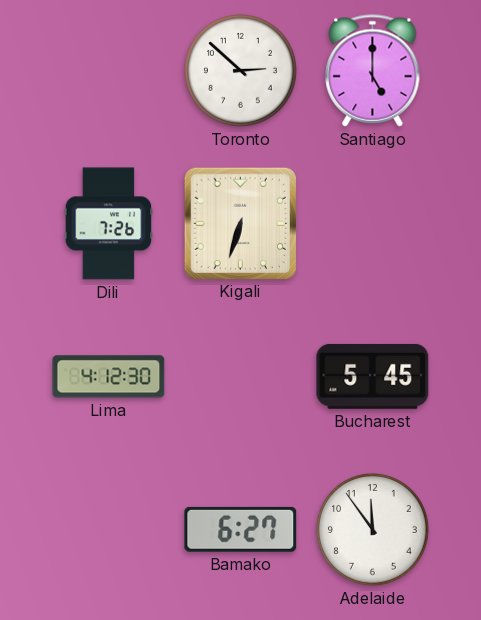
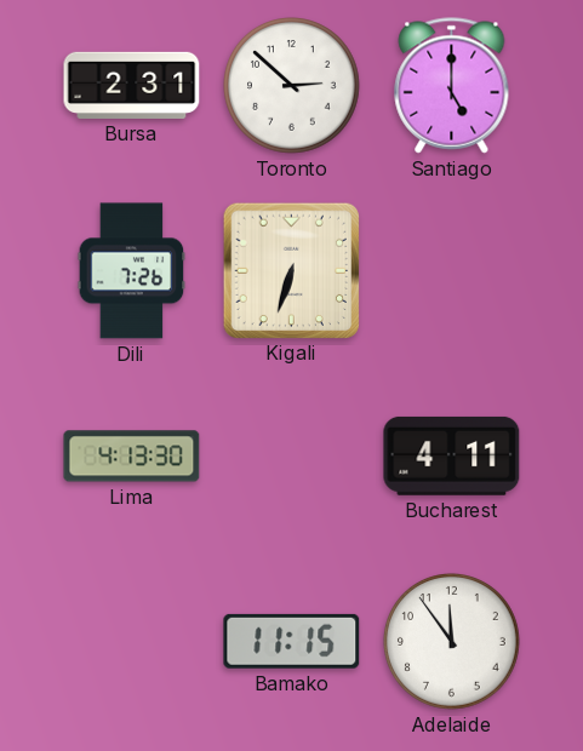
Bursa: none -> 2:31
Lima: 4:12 -> 4:13
Bucharest: 5:45 -> 4:11
Bamako: 6:27 -> 11:15
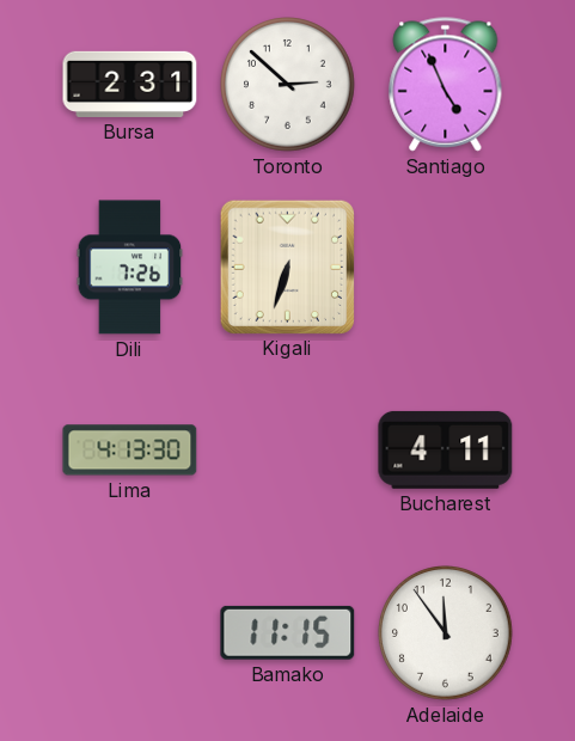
Santiago: 5:00 -> 4:56
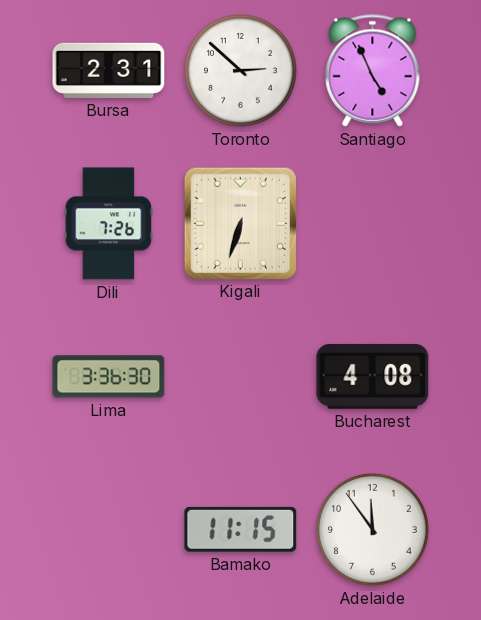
Lima: 4:13 -> 3:36
Bucharest: 4:11 -> 4:08
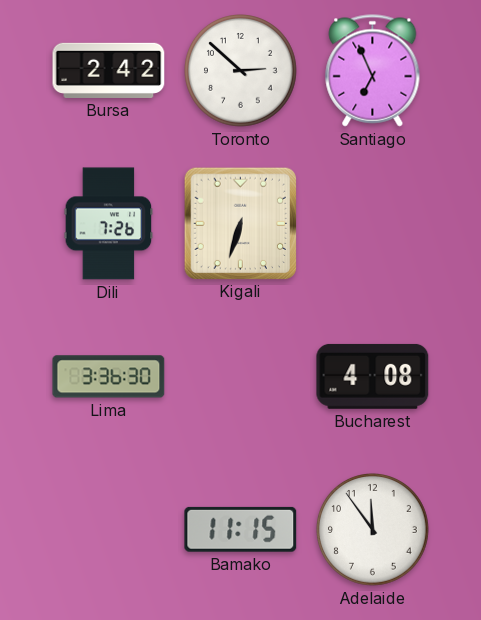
Bursa: 2:31 -> 2:42
Santiago: 4:56 -> 6:56
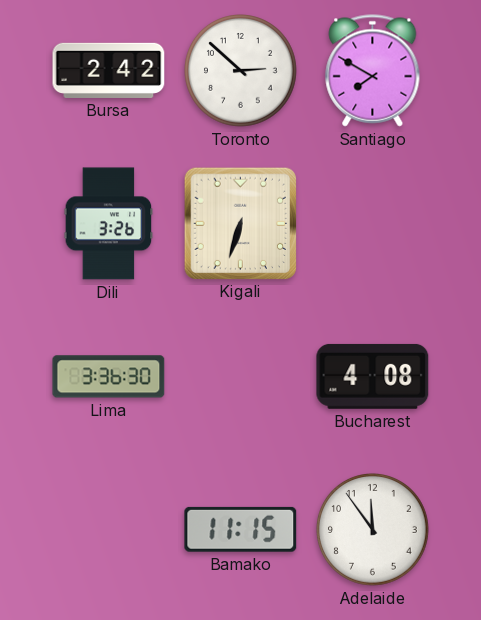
Santiago: 6:56 -> 7:50
Dili: 7:26 -> 3:26
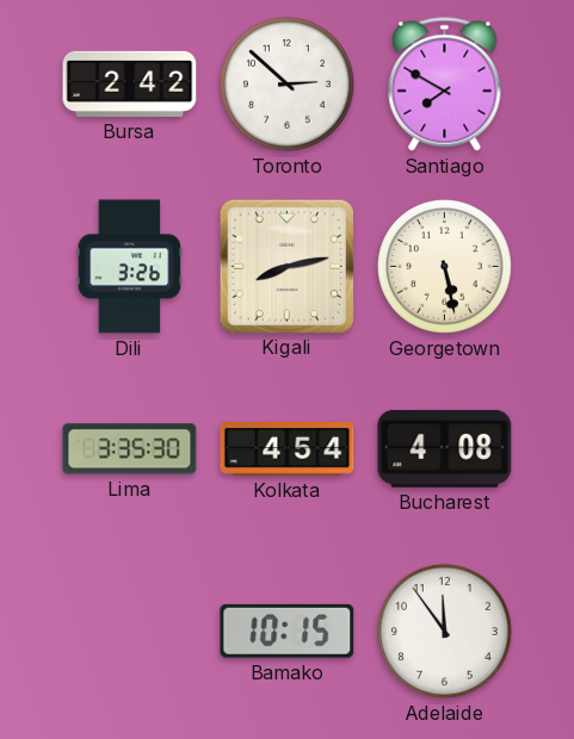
Kigali: 6:33 -> 8:13
Georgetown: none -> 5:28
Lima: 3:36 -> 3:35
Kolkata: none -> 4:54
Bamako: 11:15 -> 10:15
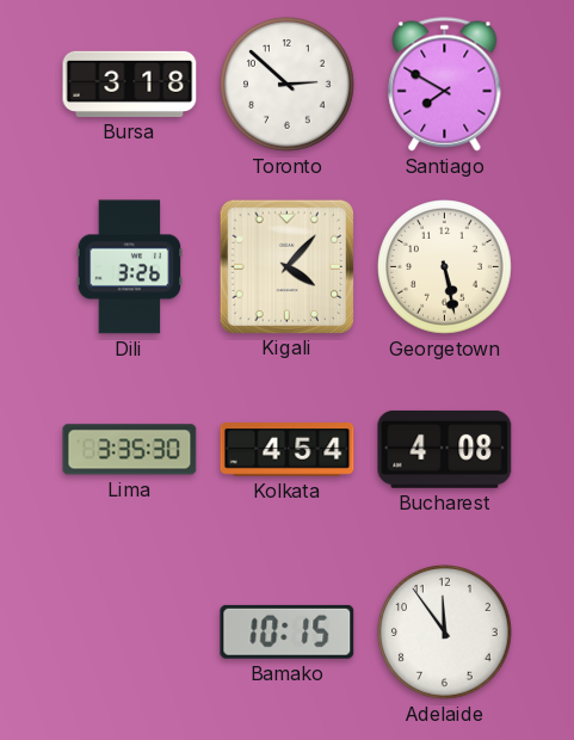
Bursa: 2:42 -> 3:18
Kigali: 8:13 -> 4:07
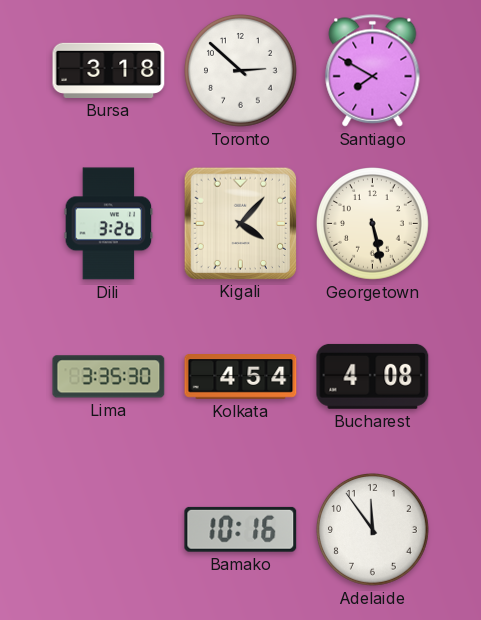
Bamako: 10:15 -> 10:16
